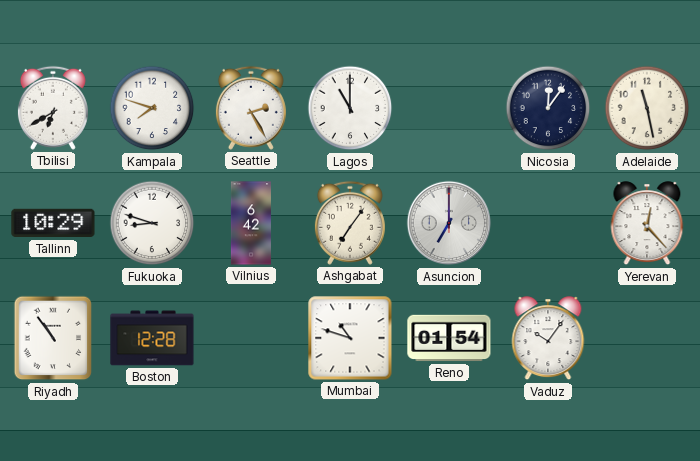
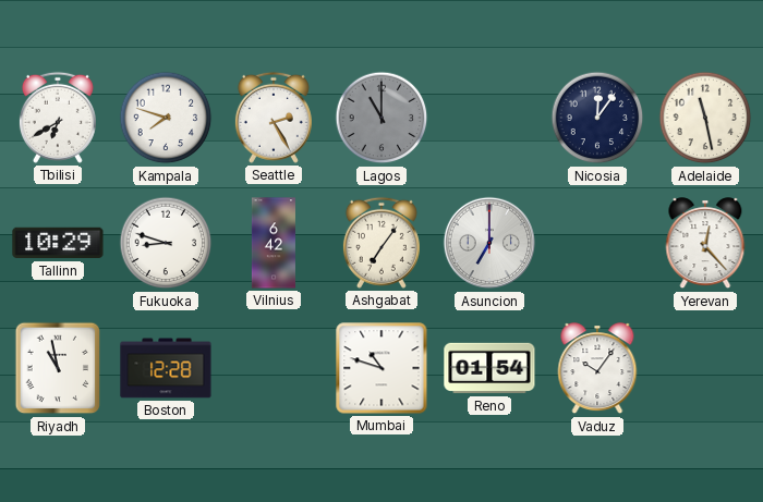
Lagos dial: white -> grey
Riyadh: 10:54 -> 10:58
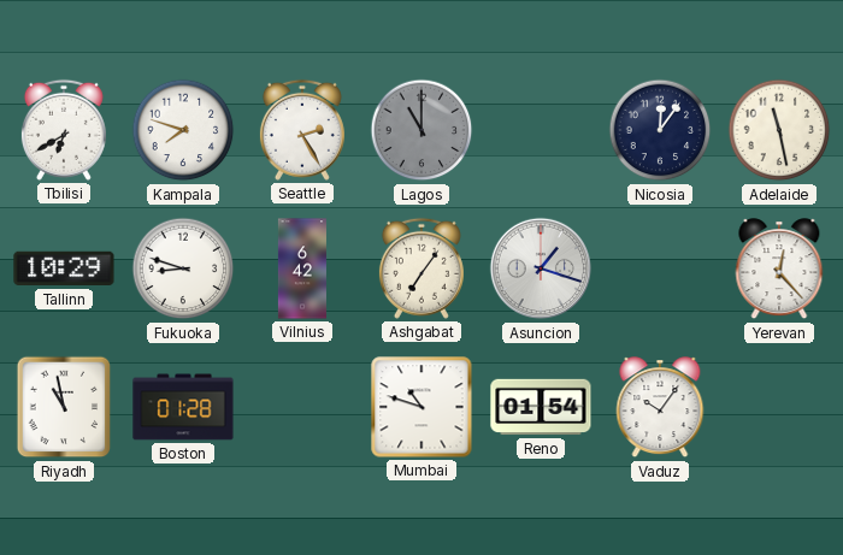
Asuncion: 7:00 -> 1:18
Boston: 12:28 -> 01:28
